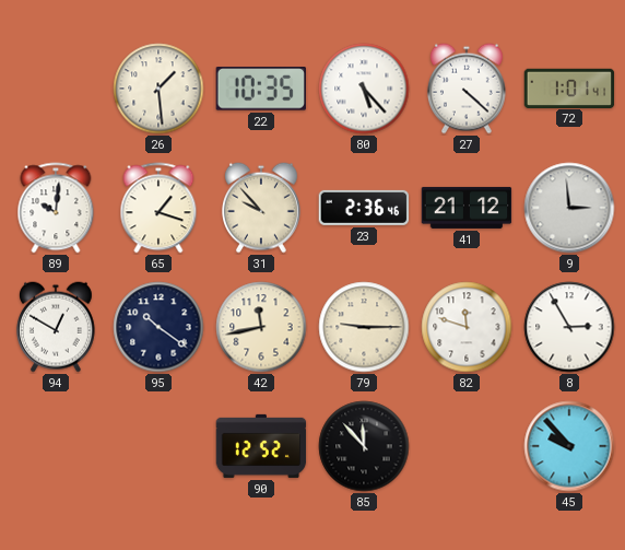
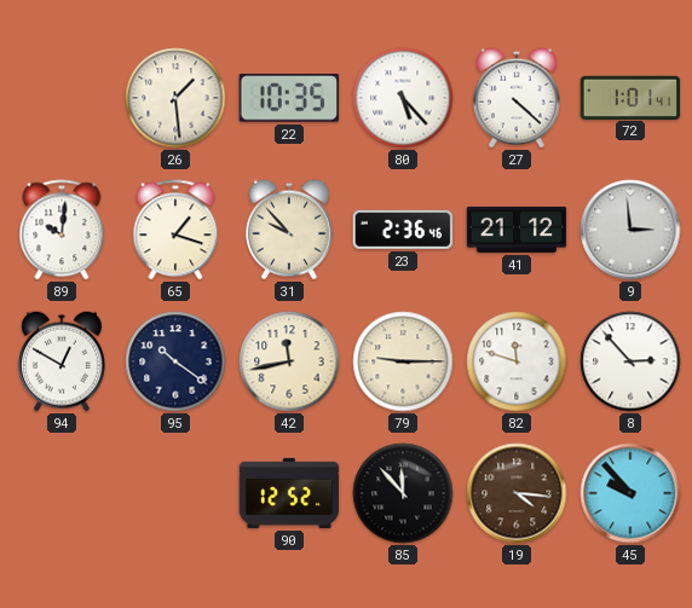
8: 2:55 -> 2:53
19: none -> 4:16
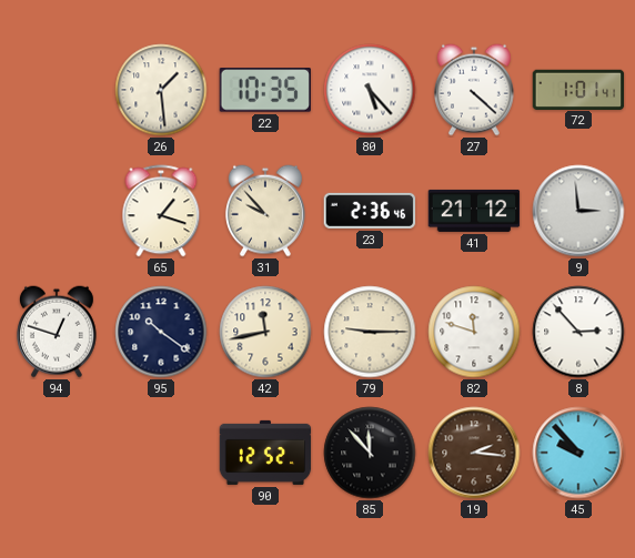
89: 10:01 -> none
94: 12:50 -> 12:48
19: 4:16 -> 2:16
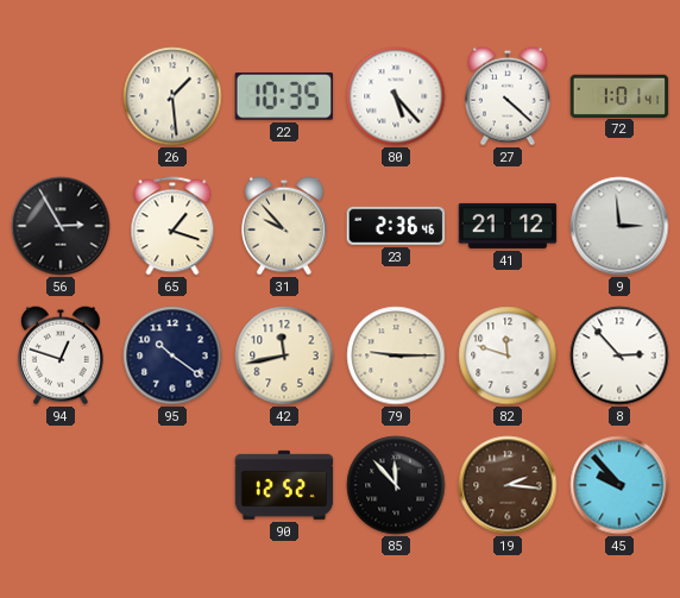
56: none -> 2:55
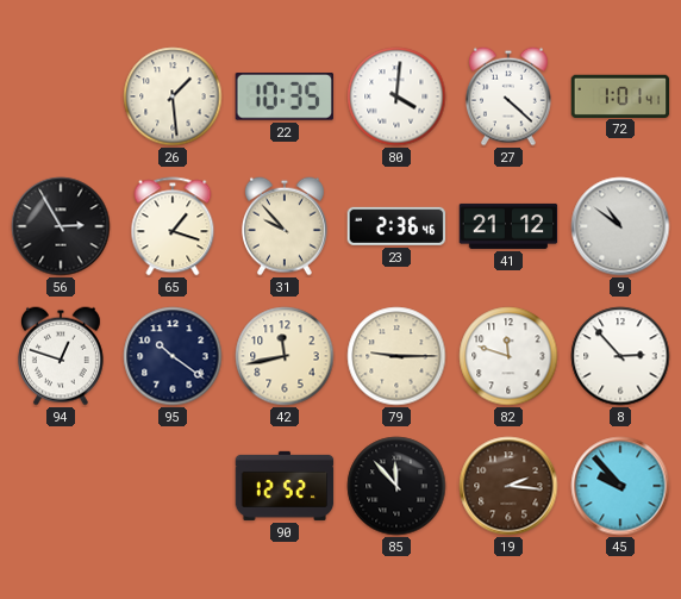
80: 5:23 -> 4:01
9: 2:59 -> 10:51
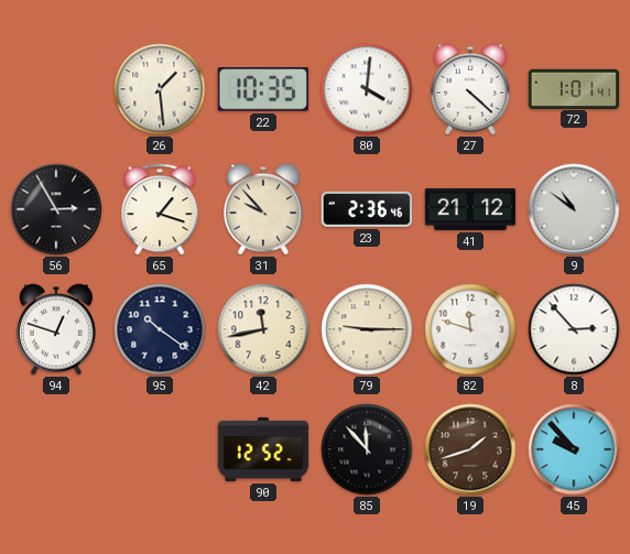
19: 2:16 -> 1:42
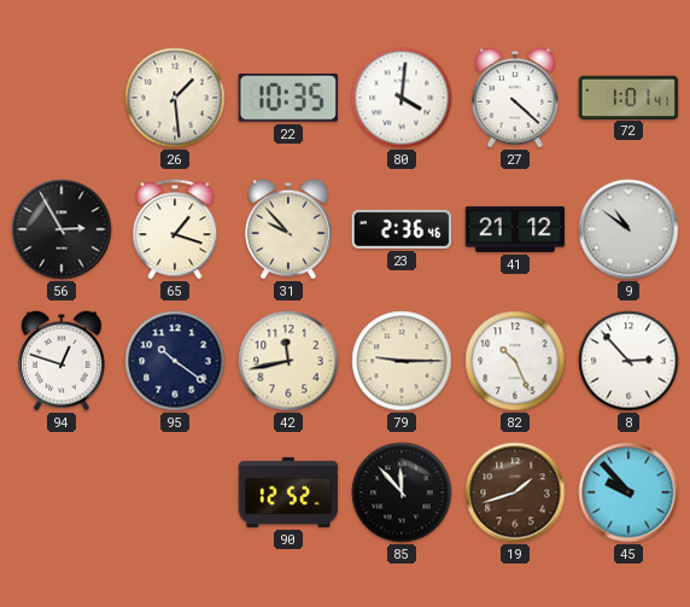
82: 11:48 -> 10:26
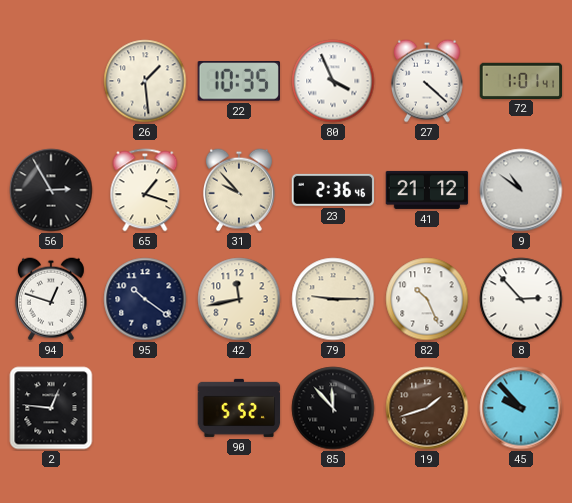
80: 4:01 -> 3:56
2: none -> 12:46
90: 12:52 -> 5:52
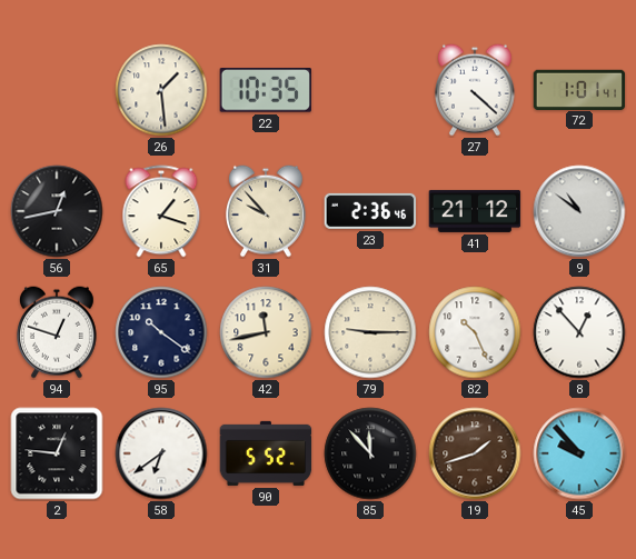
80: 3:56 -> none
56: 2:55 -> 12:43
8: 2:53 -> 12:53
58: none -> 6:39
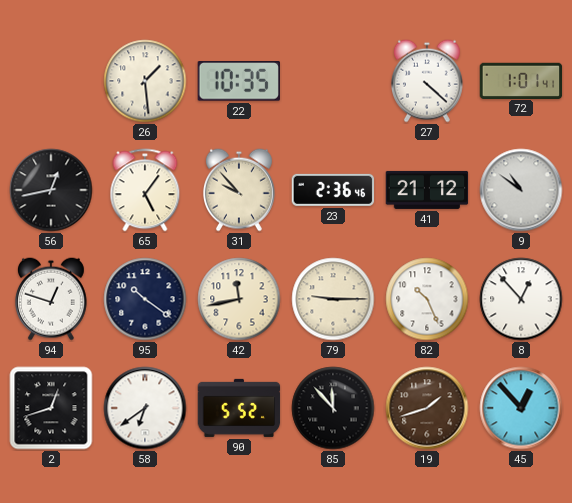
65: 1:18 -> 5:06
2: 12:46 -> 12:42
45: 9:53 -> 12:53
